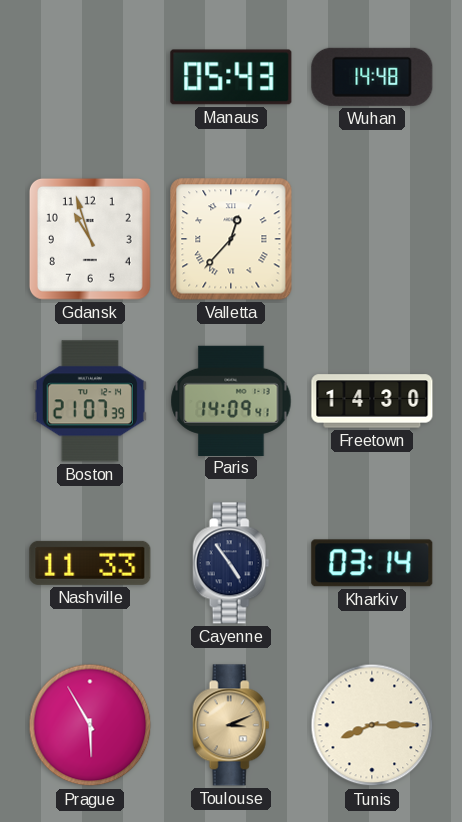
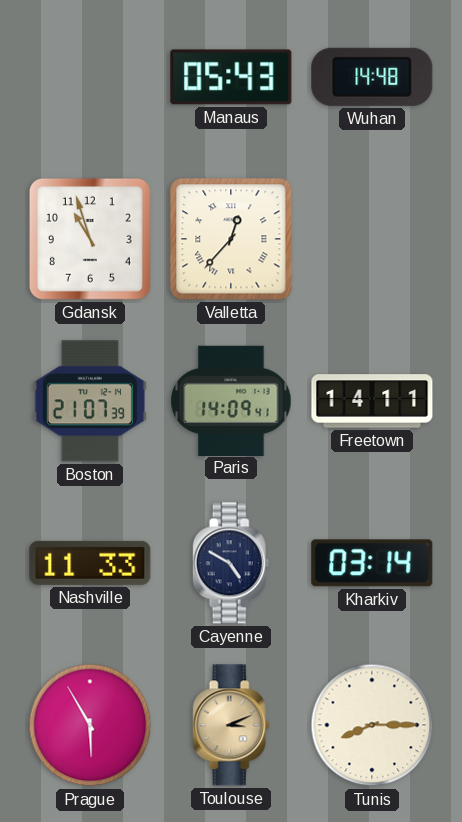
Freetown: 14:30 -> 14:11
Cayenne: 4:54 -> 4:50
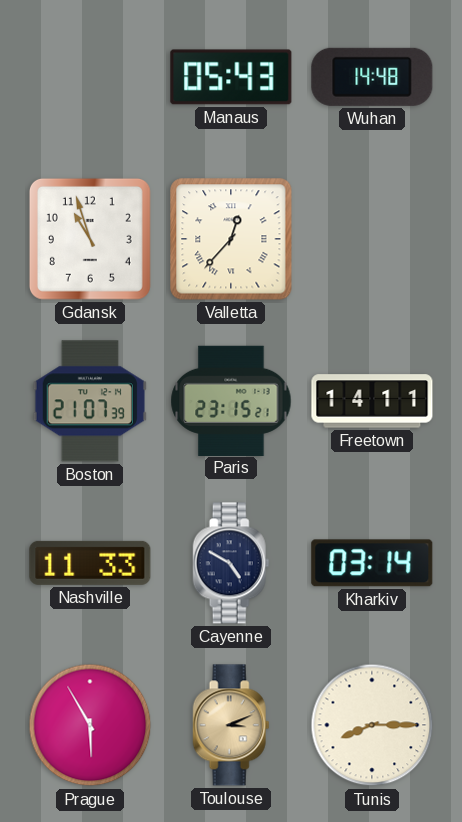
Paris: 14:09 -> 23:15
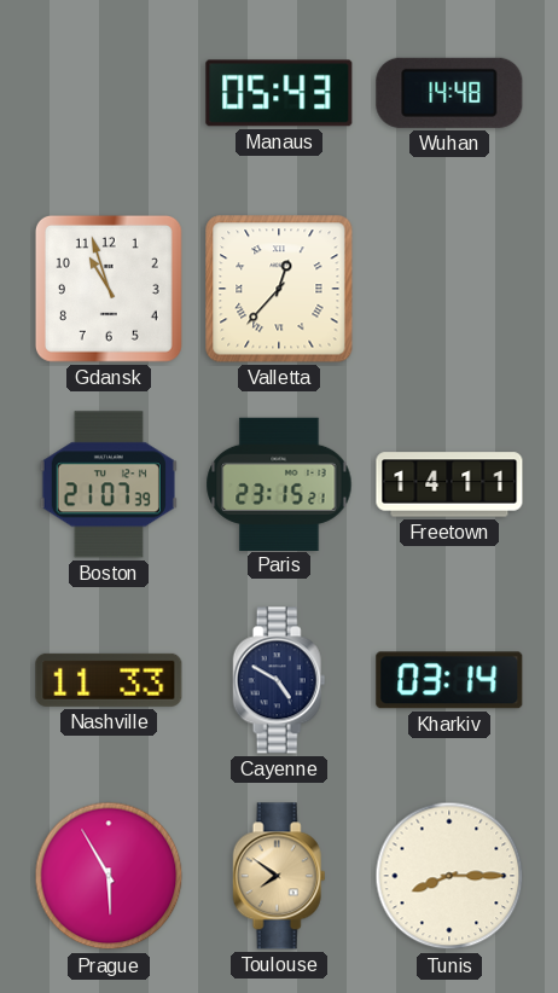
Toulouse: 3:11 -> 7:51
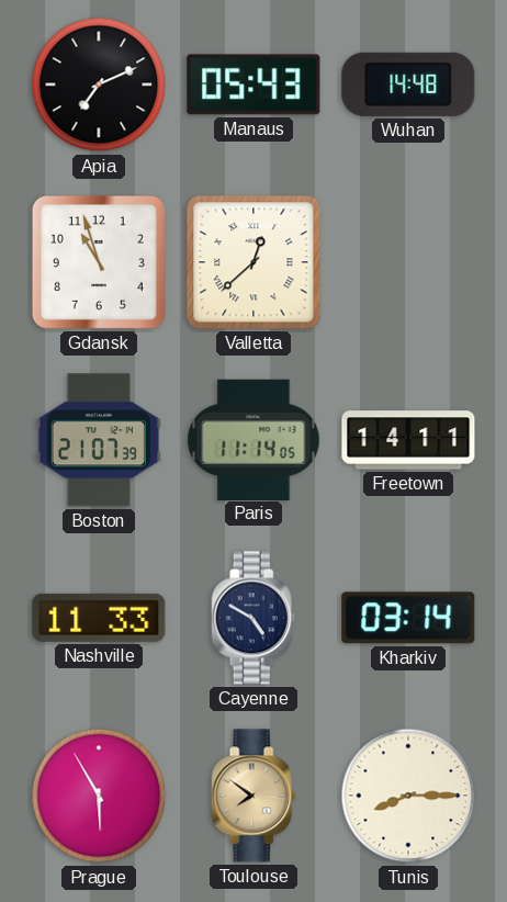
Apia: none -> 7:11
Valletta: 12:37 -> 12:38
Paris: 23:15 -> 11:14
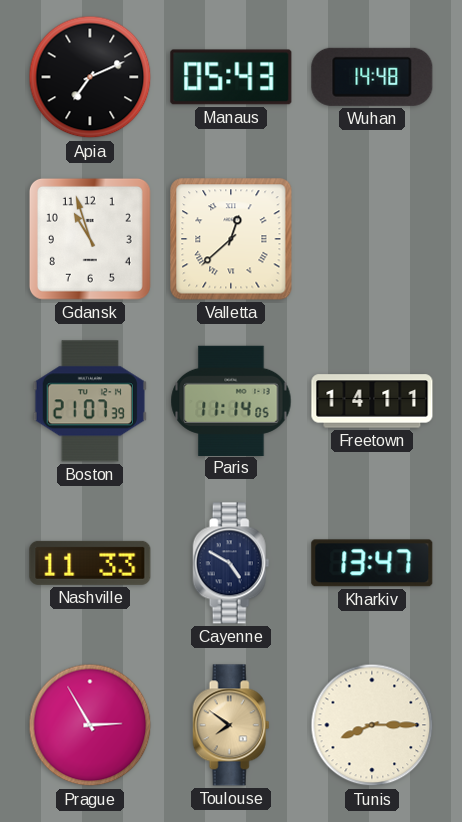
Kharkiv: 03:14 -> 13:47
Prague: 5:55 -> 2:55
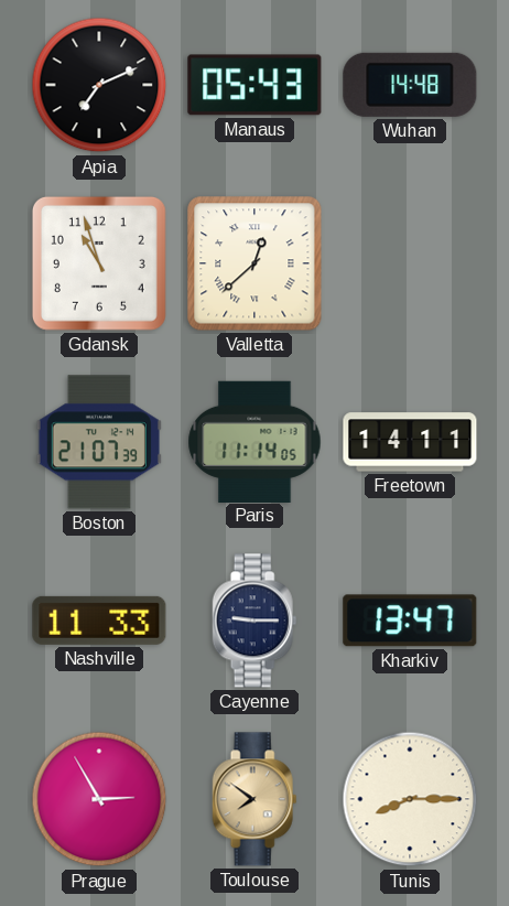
Cayenne: 4:50 -> 9:15
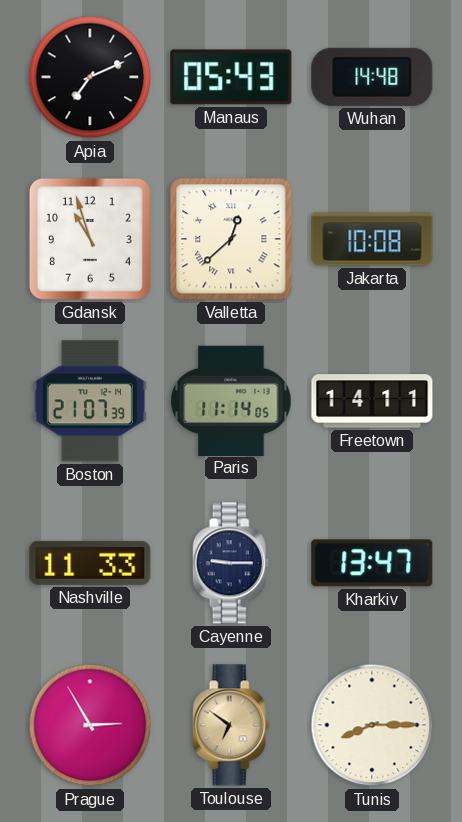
Jakarta: none -> 10:08
Toulouse: 7:51 -> 6:51
